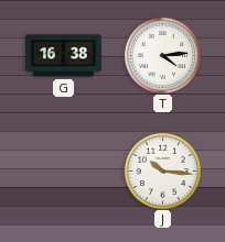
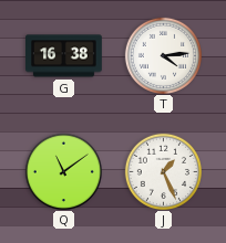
Q: none -> 11:09
J: 10:16 -> 1:26
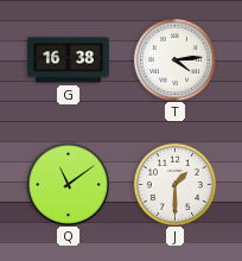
J: 1:26 -> 1:30
